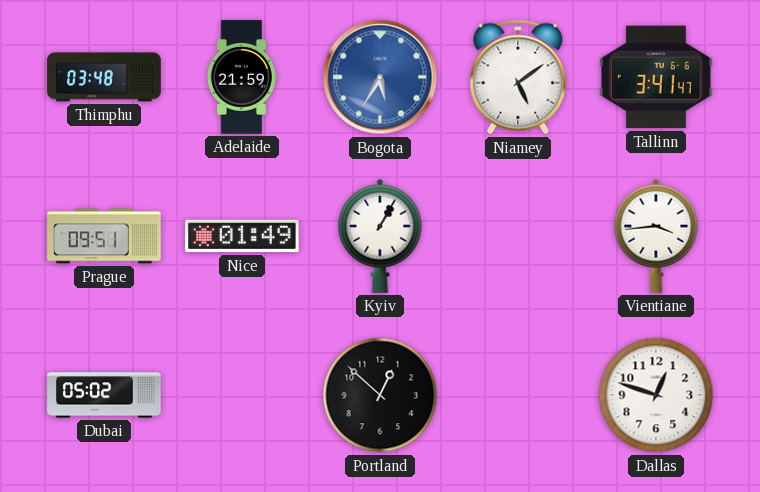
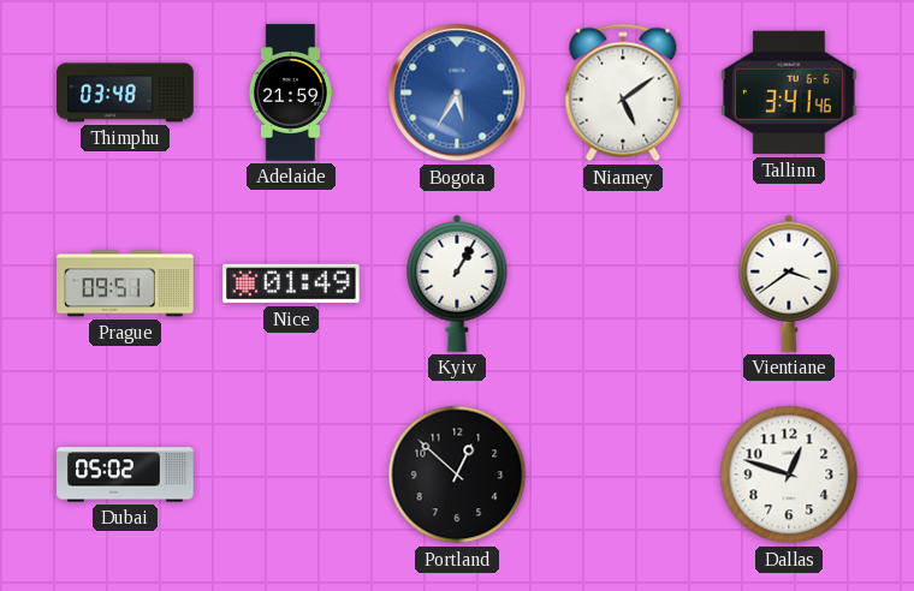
Tallinn: 3:41:47 -> 3:41:46
Vientiane: 3:44 -> 3:39
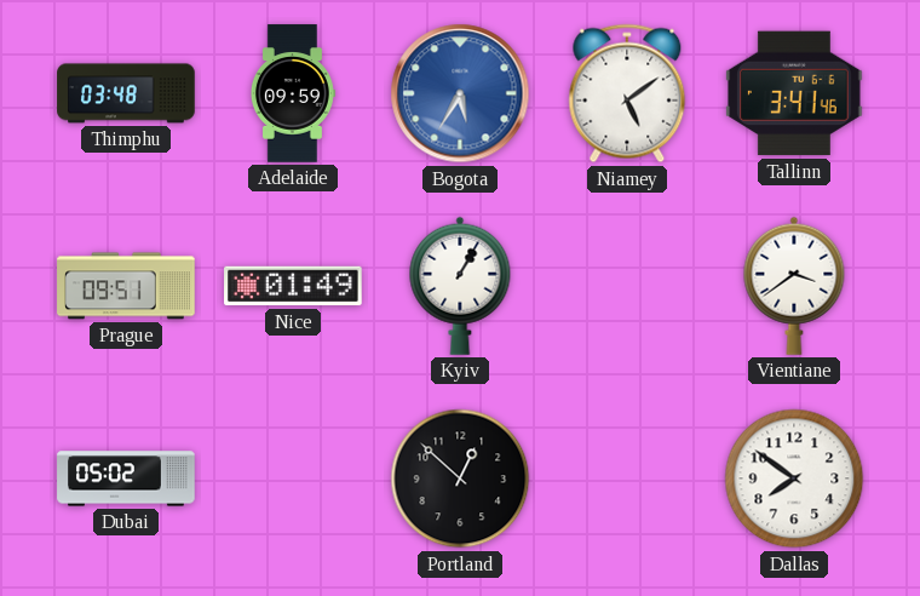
Adelaide: 21:59 -> 09:59
Dallas: 12:48 -> 7:51
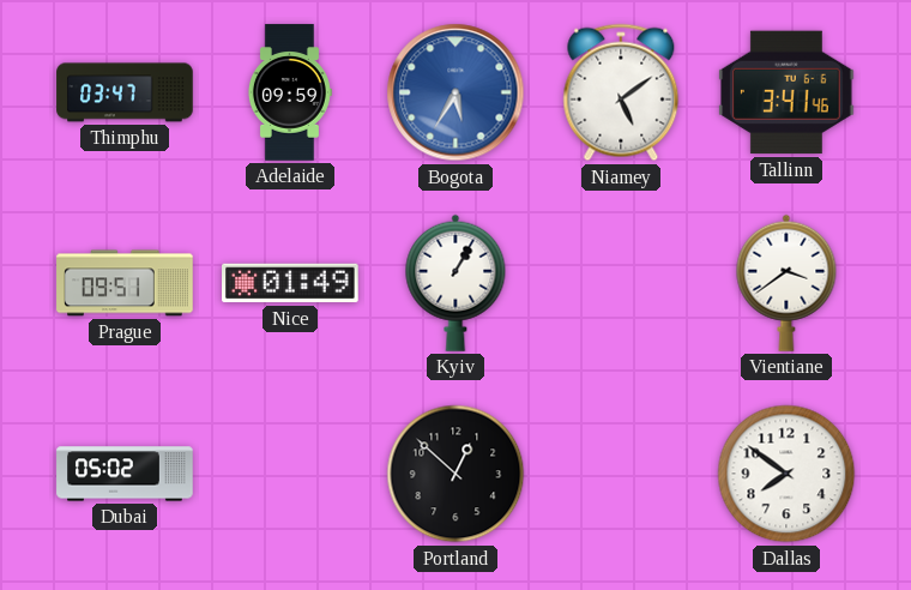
Thimphu: 03:48 -> 03:47
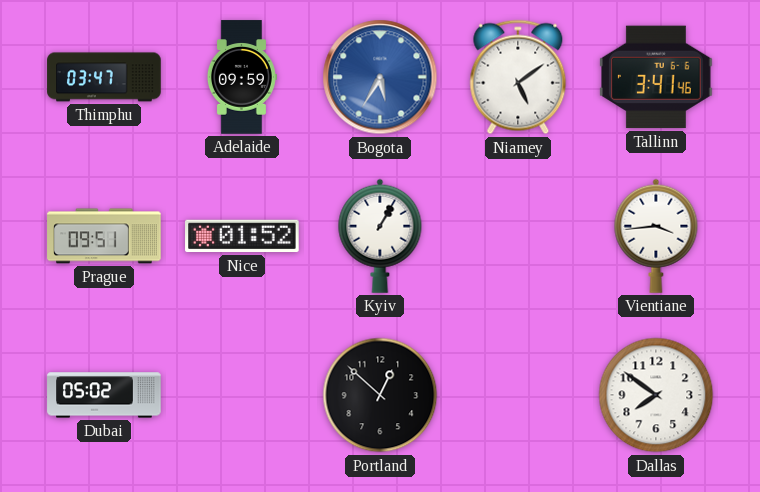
Nice: 01:49 -> 01:52
Vientiane: 3:39 -> 3:44
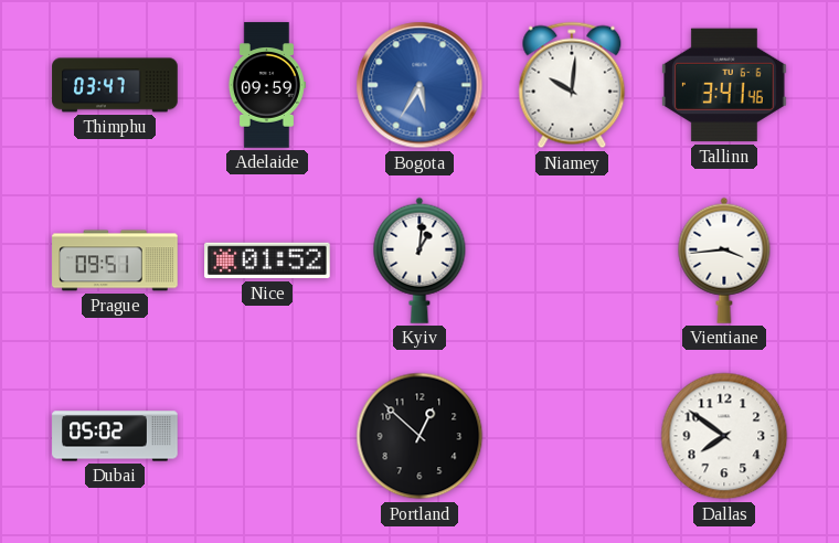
Niamey: 5:09 -> 10:01
Kyiv: 1:05 -> 1:01
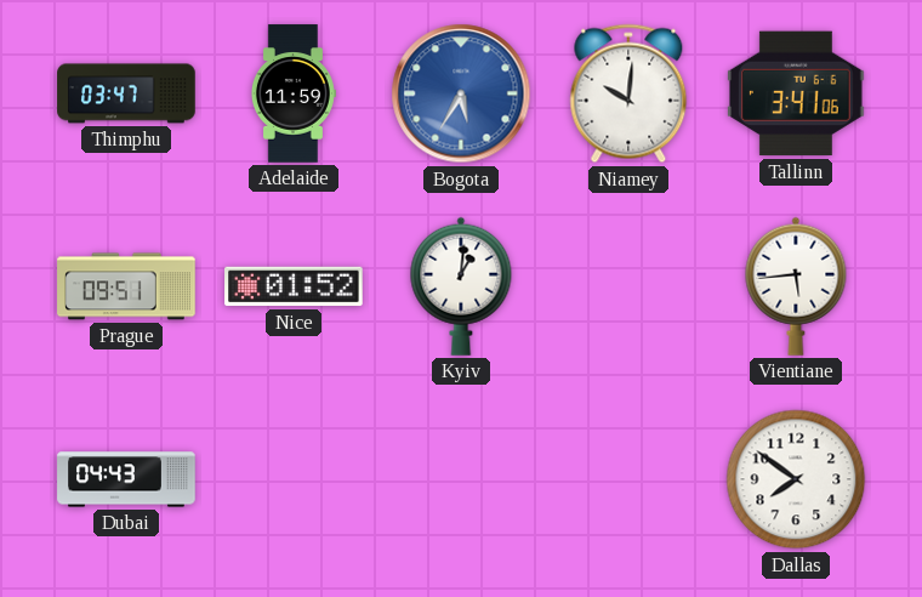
Adelaide: 09:59 -> 11:59
Tallinn: 3:41:46 -> 3:41:06
Vientiane: 3:44 -> 5:44
Dubai: 05:02 -> 04:43
Portland: 12:52 -> none
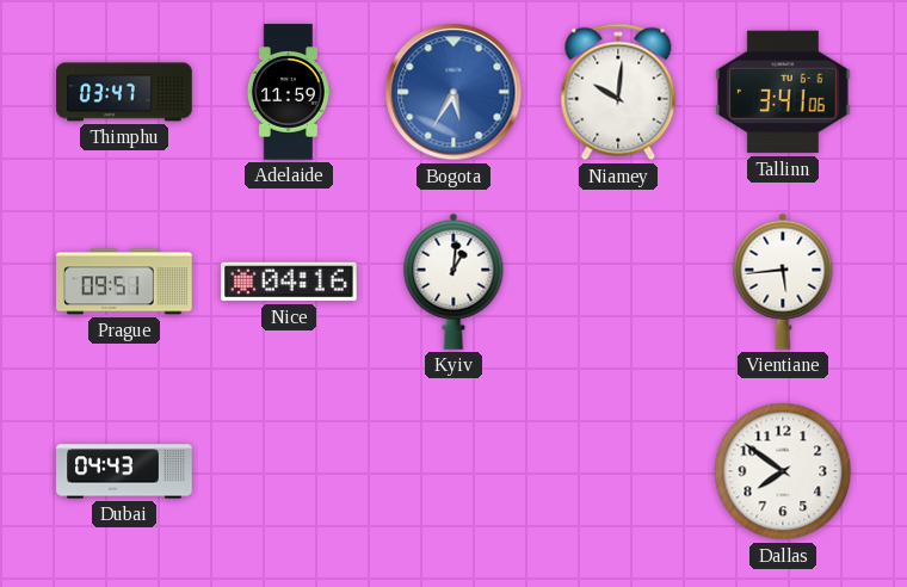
Nice: 01:52 -> 04:16
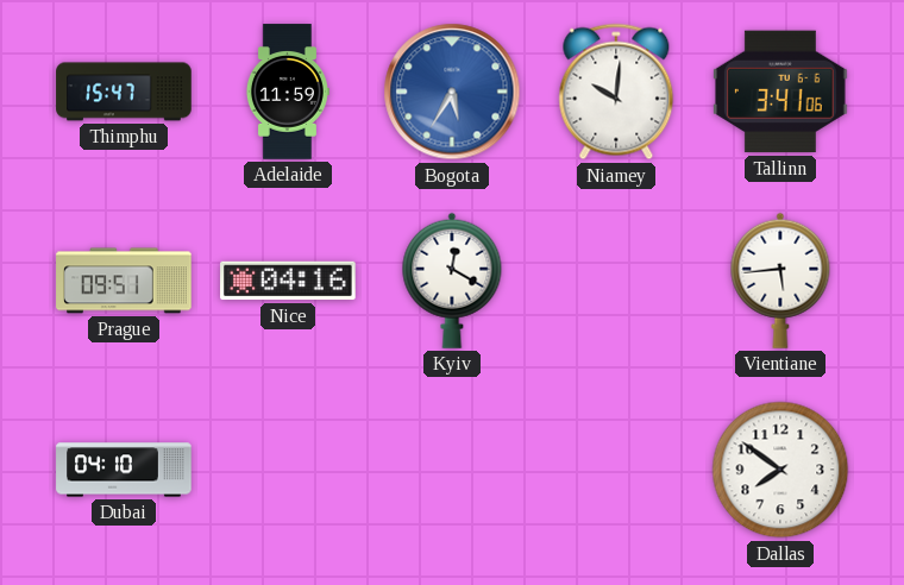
Thimphu: 03:47 -> 15:47
Kyiv: 1:01 -> 12:20
Dubai: 04:43 -> 04:10
